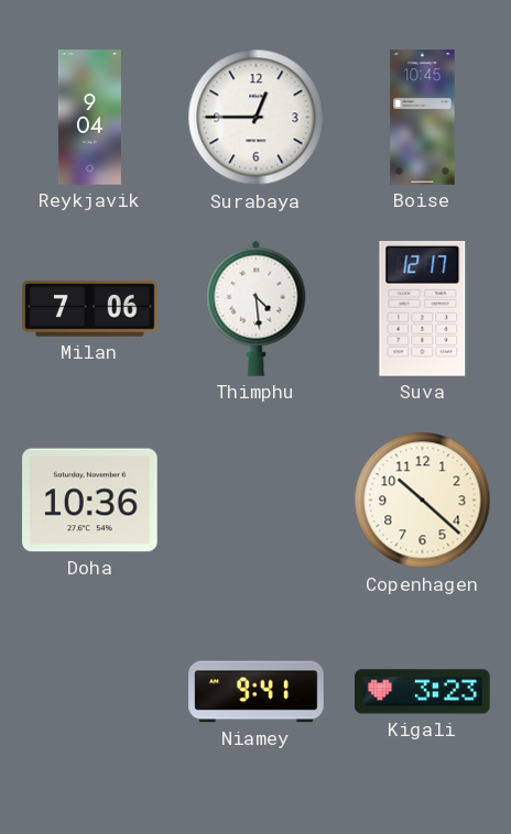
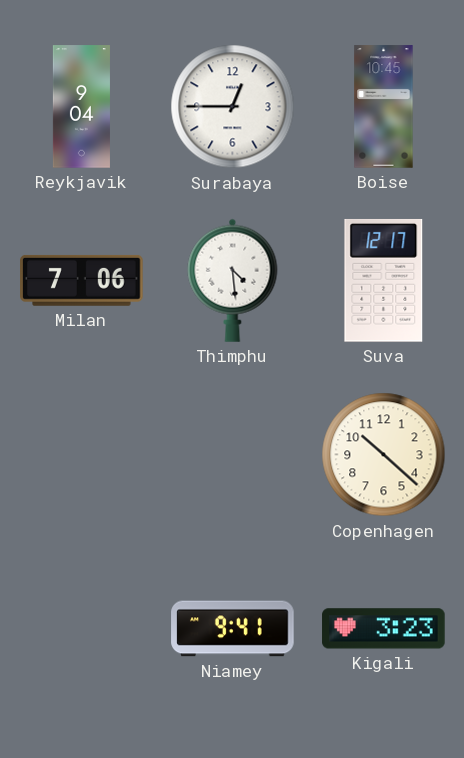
Doha: 10:36 -> none
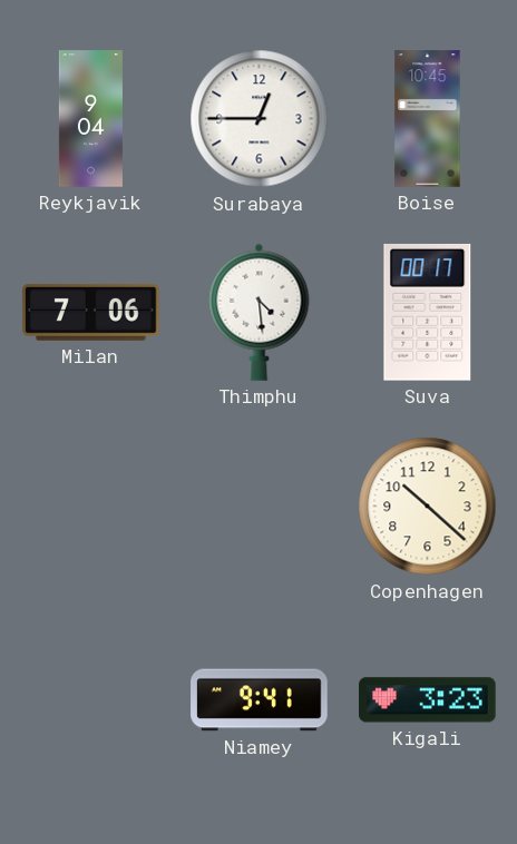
Suva: 12:17 -> 00:17
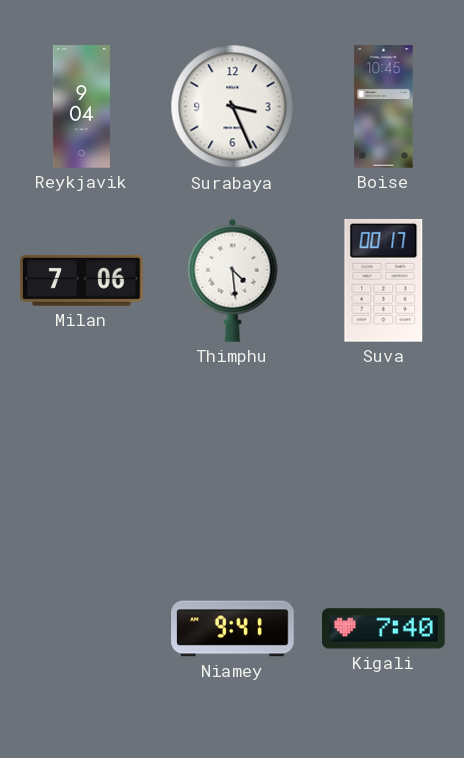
Surabaya: 12:45 -> 3:26
Copenhagen: 10:22 -> none
Kigali: 3:23 -> 7:40
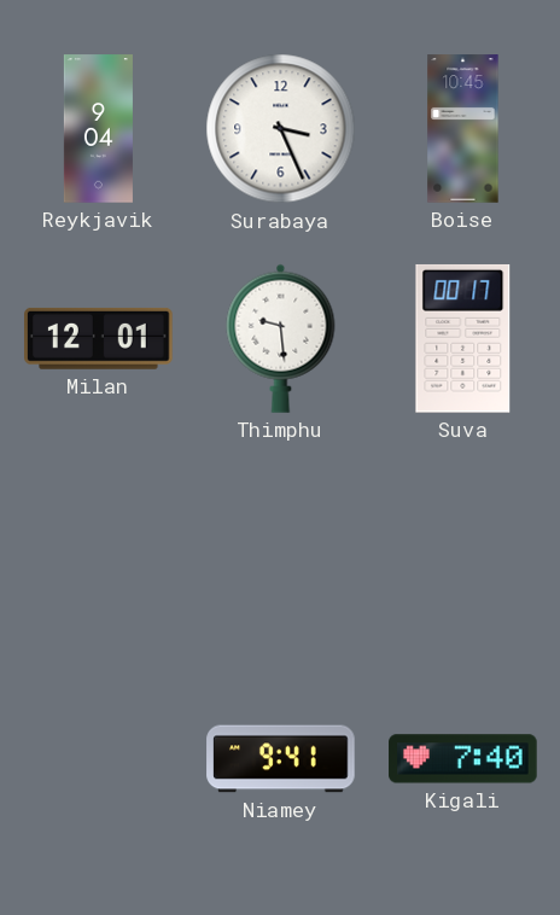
Milan: 7:06 -> 12:01
Thimphu: 4:29 -> 9:29
